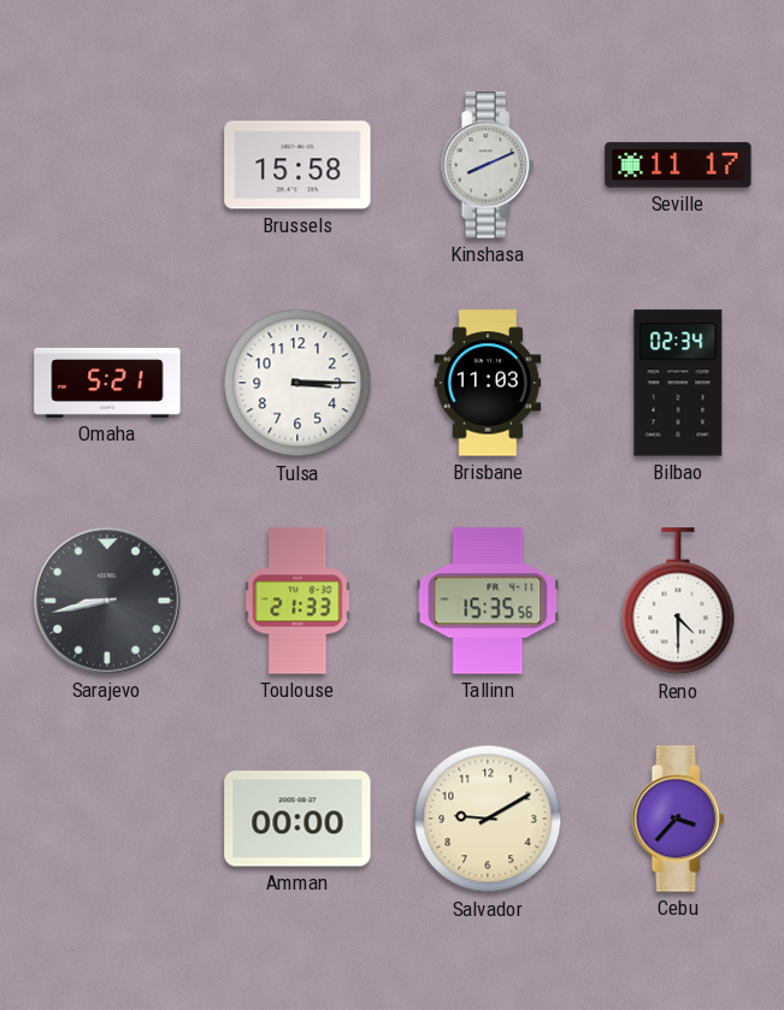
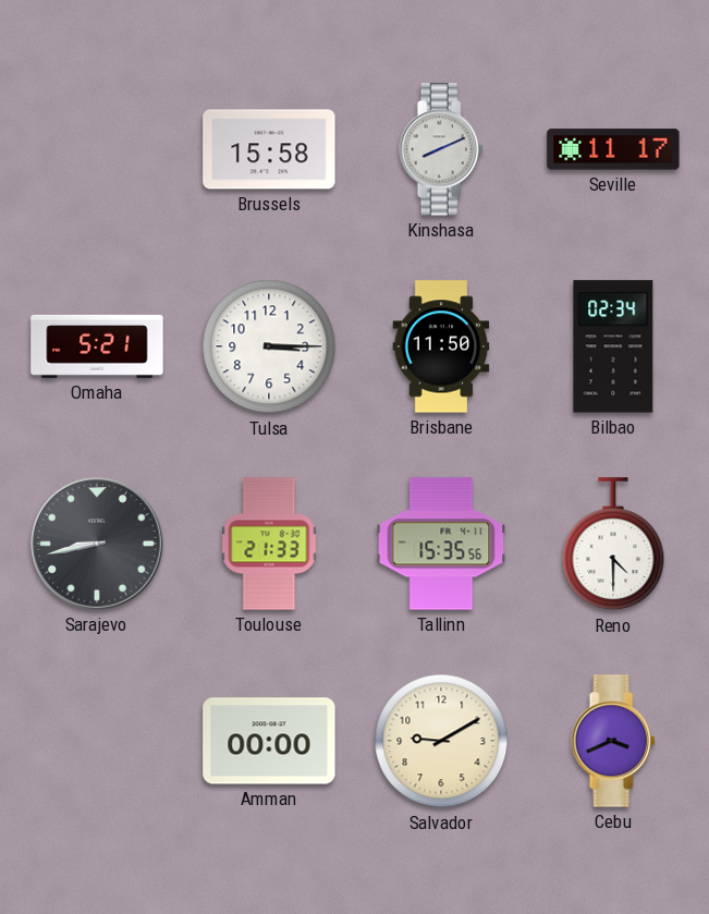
Brisbane: 11:03 -> 11:50
Cebu: 3:37 -> 3:41
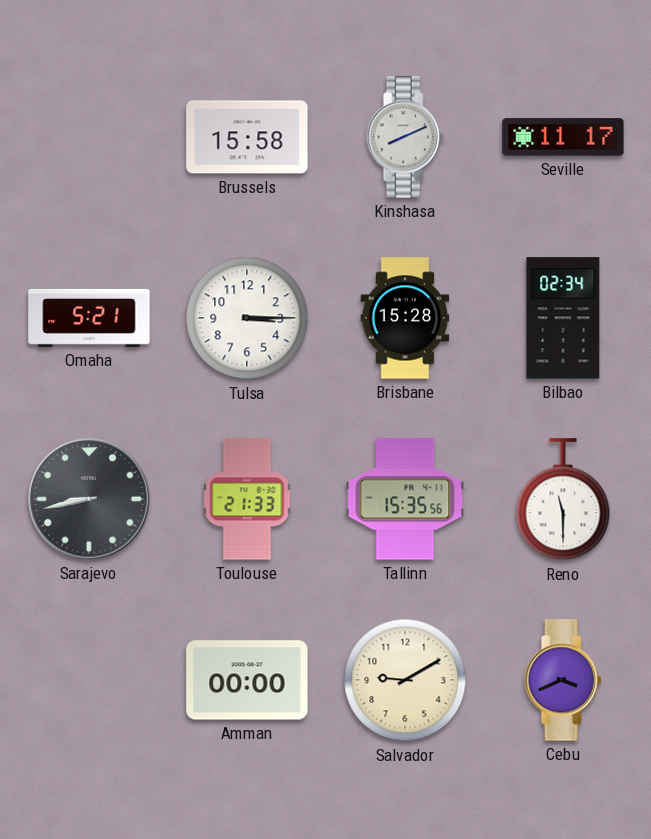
Brisbane: 11:50 -> 15:28
Reno: 4:30 -> 11:30
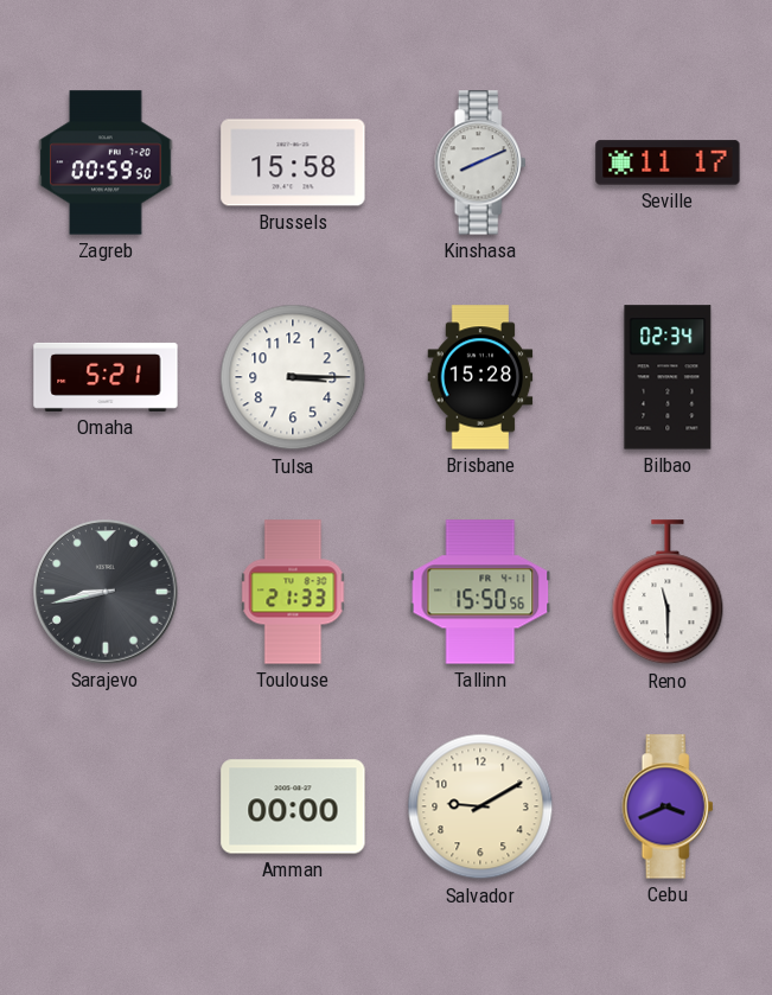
Zagreb: none -> 00:59
Tallinn: 15:35 -> 15:50
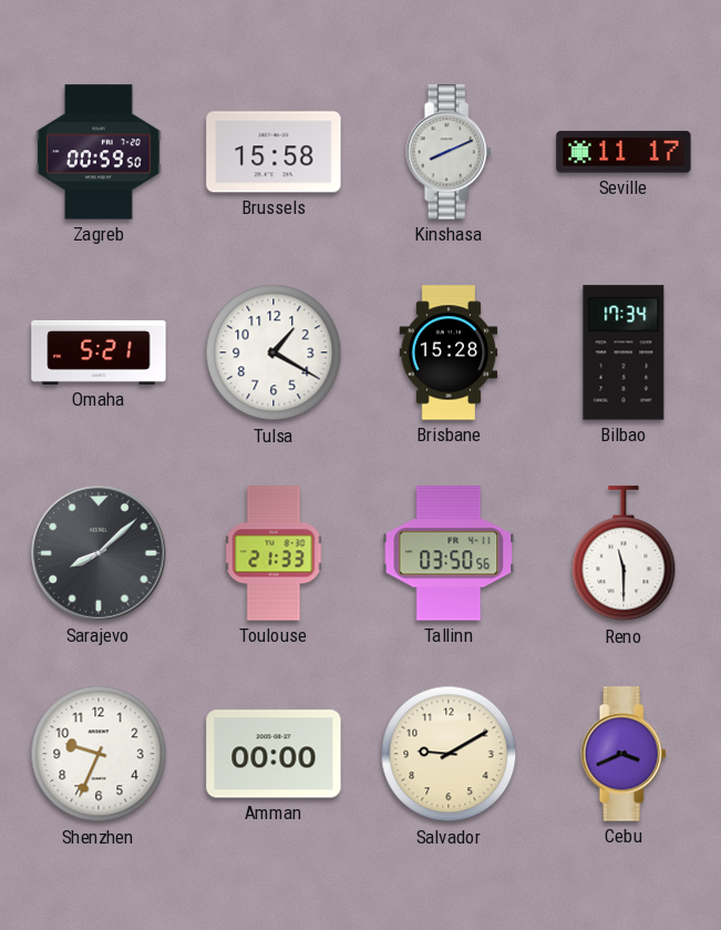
Tulsa: 3:15 -> 1:20
Bilbao: 02:34 -> 17:34
Sarajevo: 8:43 -> 8:08
Tallinn: 15:50 -> 03:50
Shenzhen: none -> 9:34
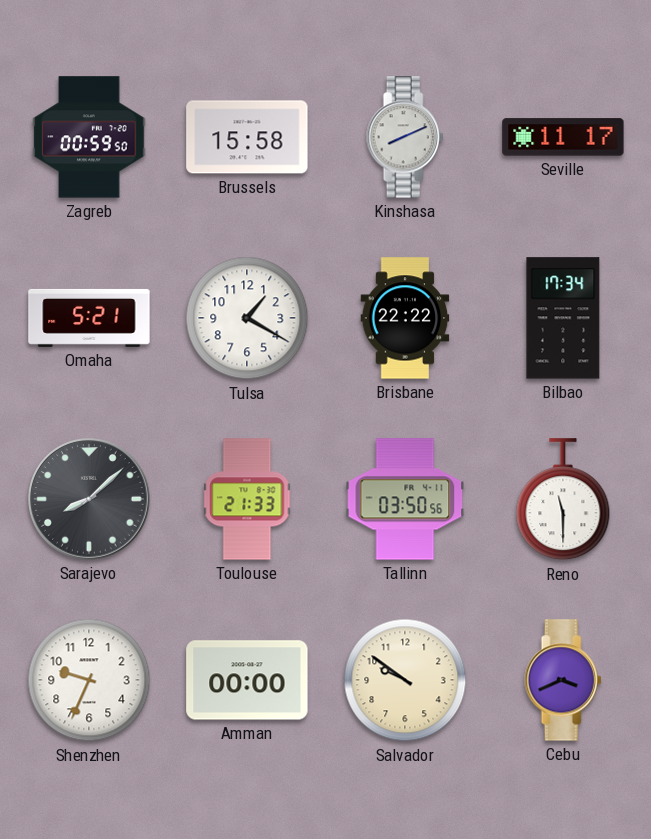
Brisbane: 15:28 -> 22:22
Salvador: 9:10 -> 9:51
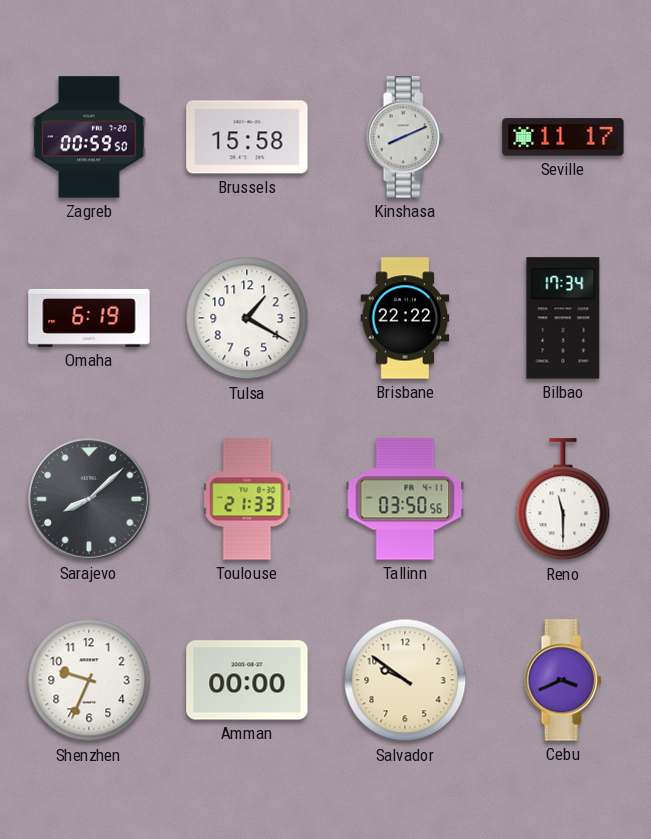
Omaha: 5:21 -> 6:19
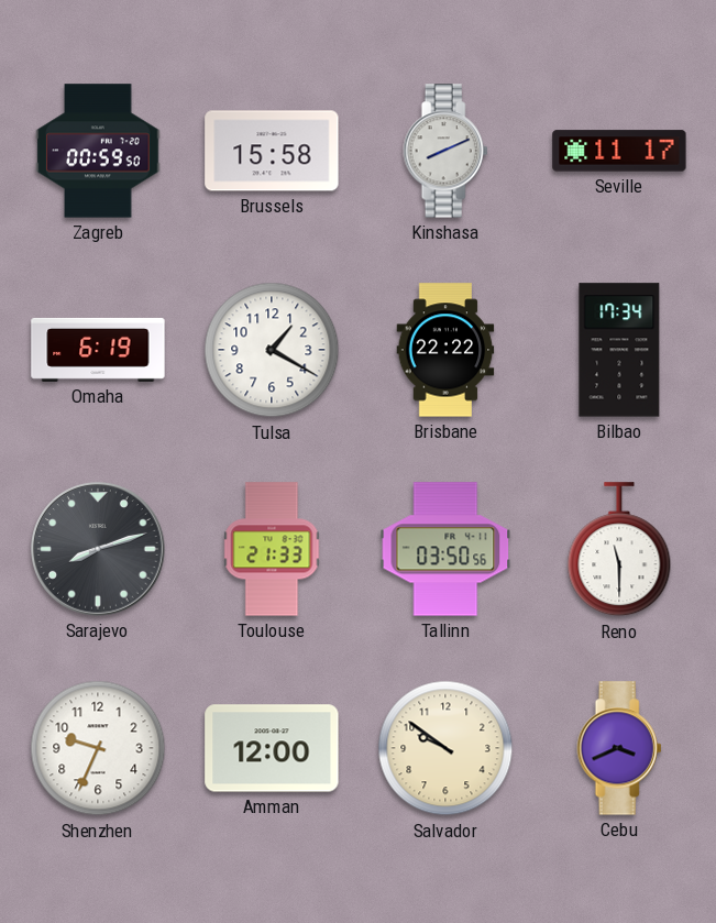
Sarajevo: 8:08 -> 8:12
Amman: 00:00 -> 12:00
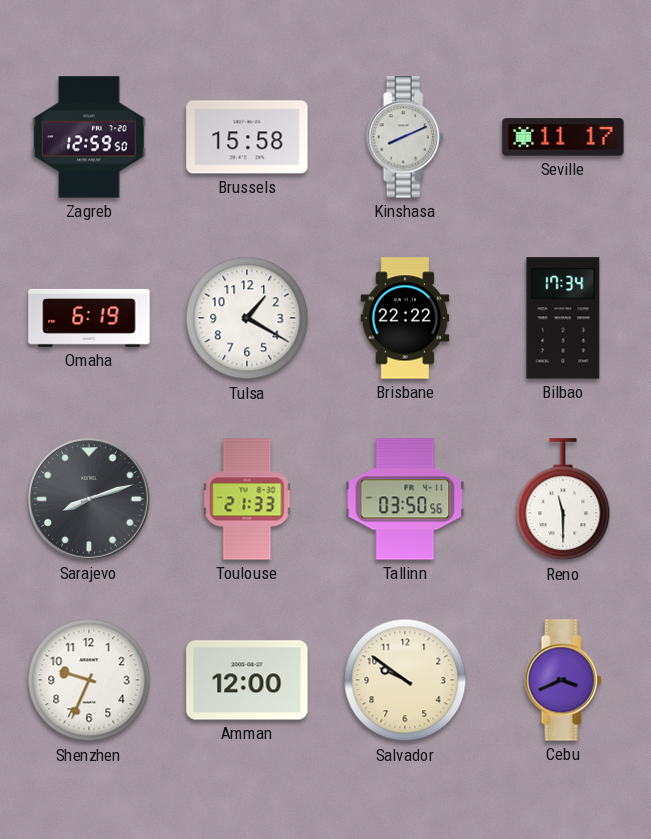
Zagreb: 00:59 -> 12:59
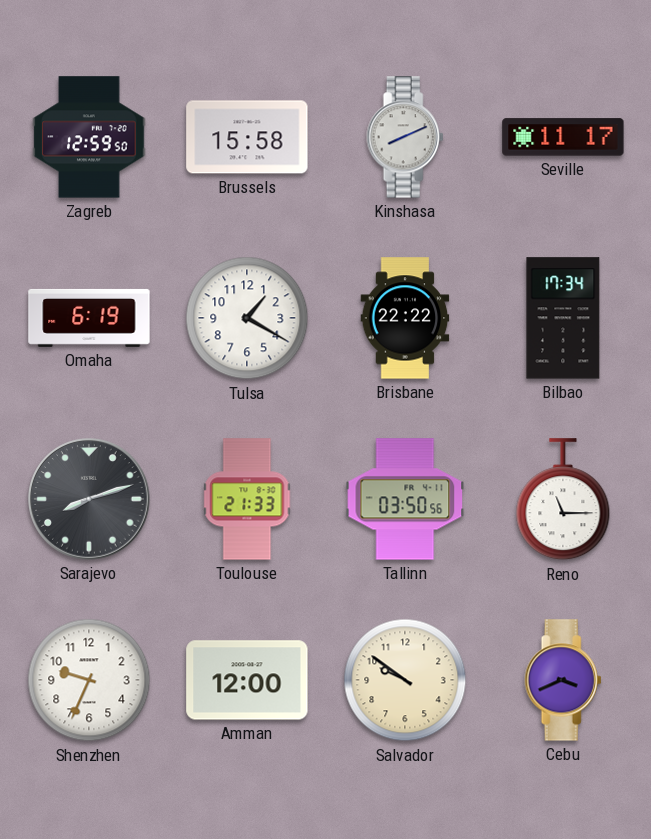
Reno: 11:30 -> 11:15
